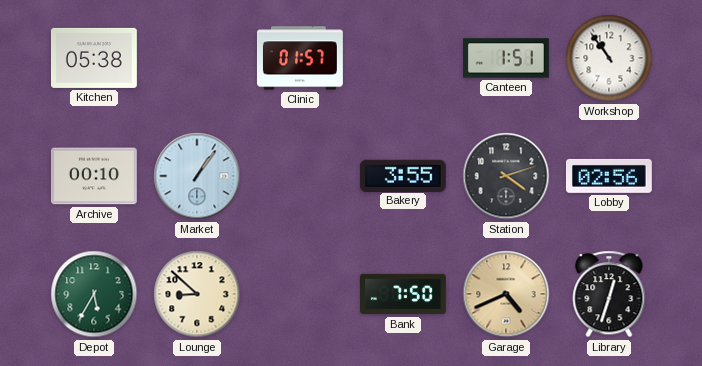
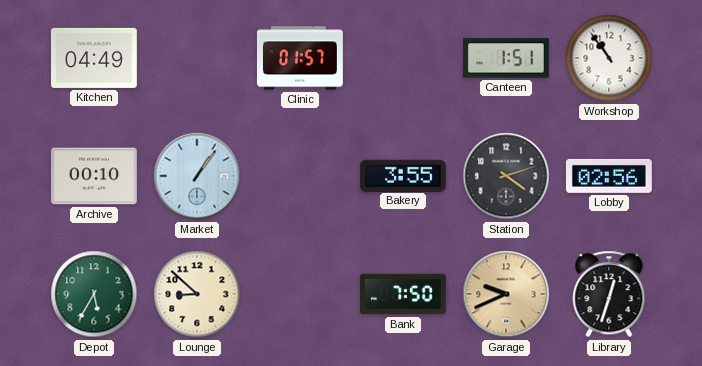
Kitchen: 05:38 -> 04:49
Garage: 4:41 -> 9:41
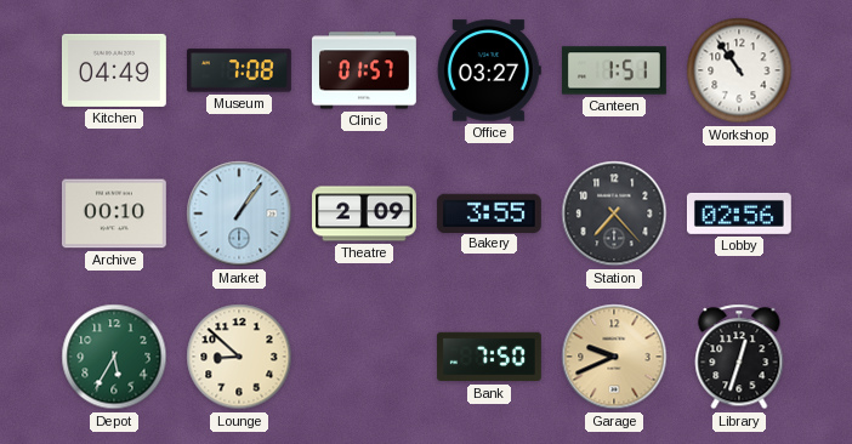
Museum: none -> 7:08
Office: none -> 03:27
Theatre: none -> 2:09
Station: 4:12 -> 7:23
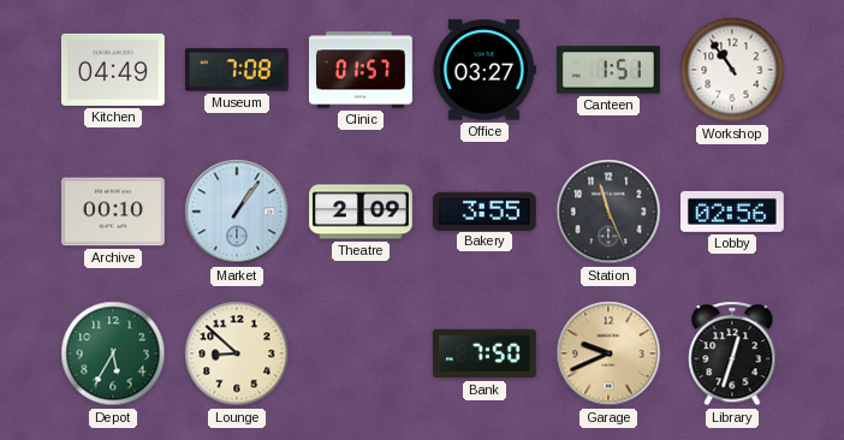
Station: 7:23 -> 11:26
